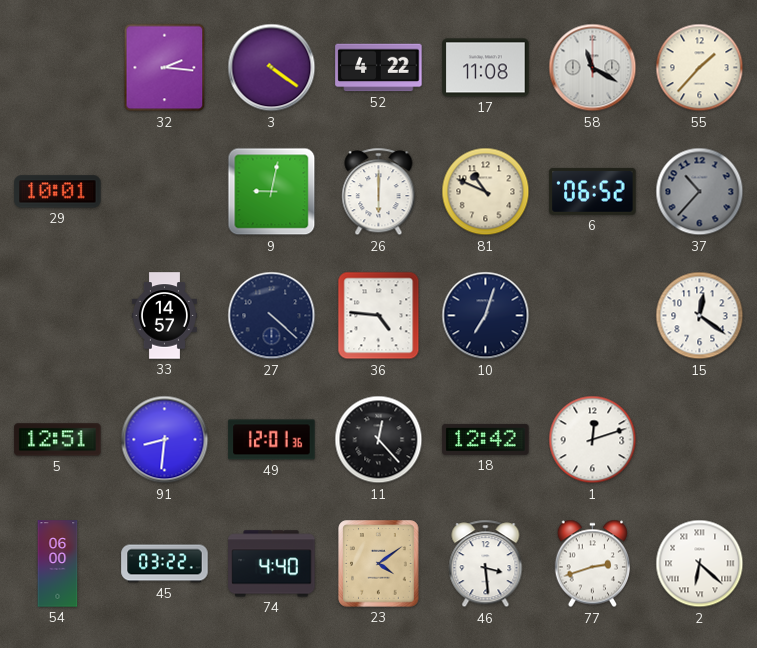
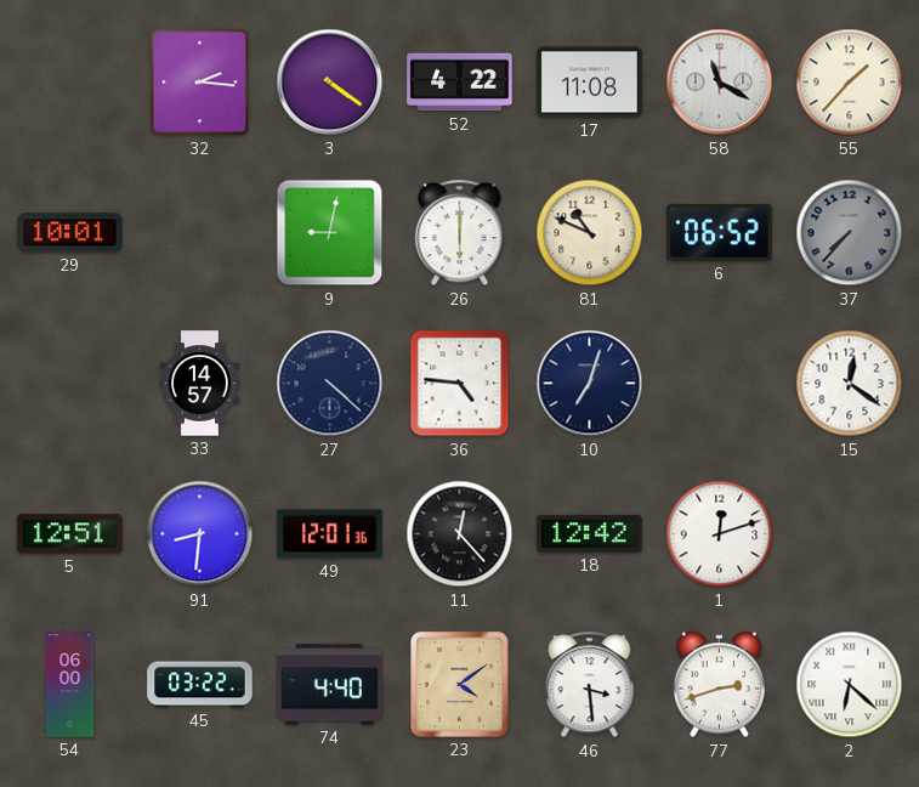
37: 10:37 -> 7:37
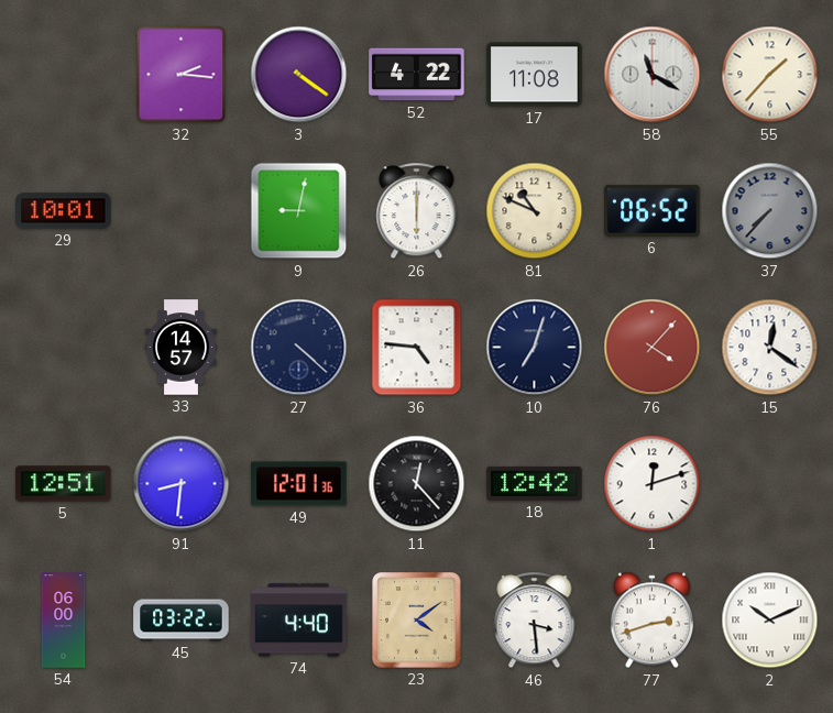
76: none -> 4:07
2: 6:22 -> 10:11
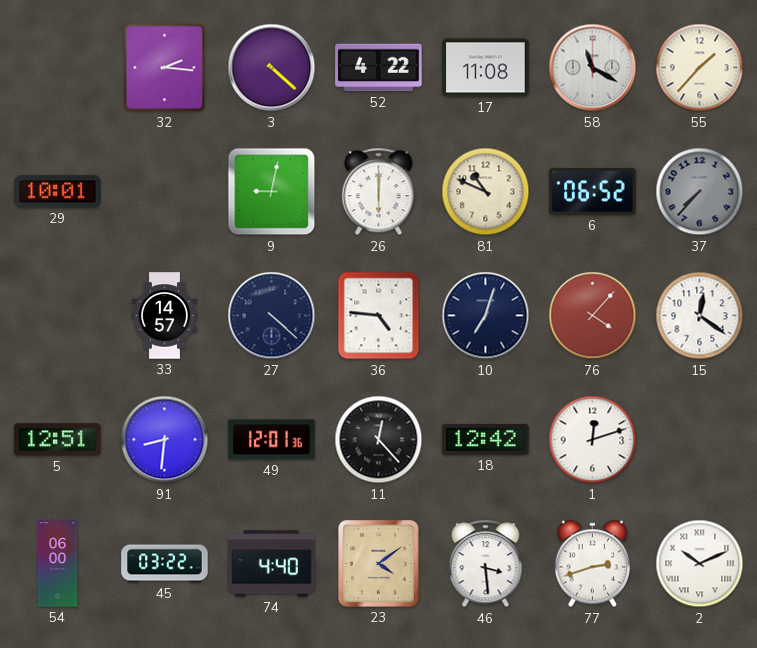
3: 4:21 -> 4:22
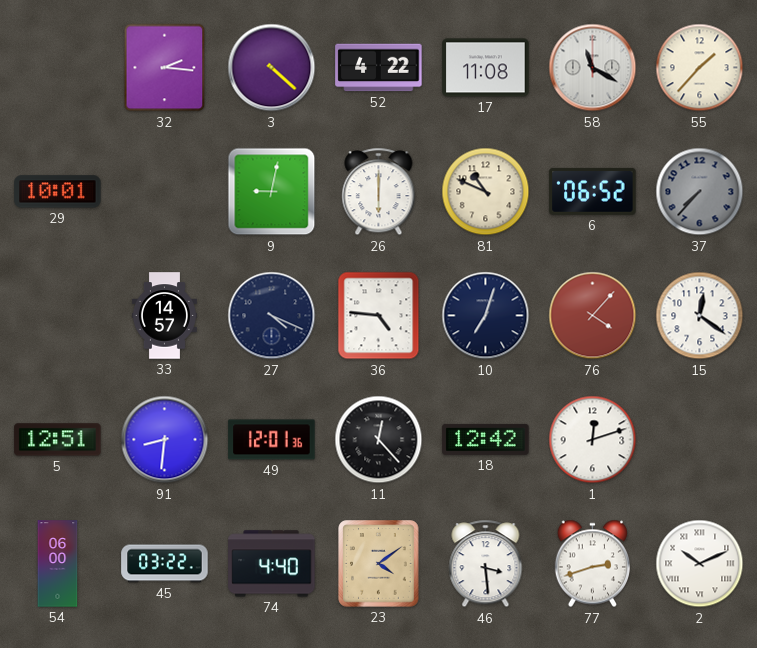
27: 4:22 -> 4:19
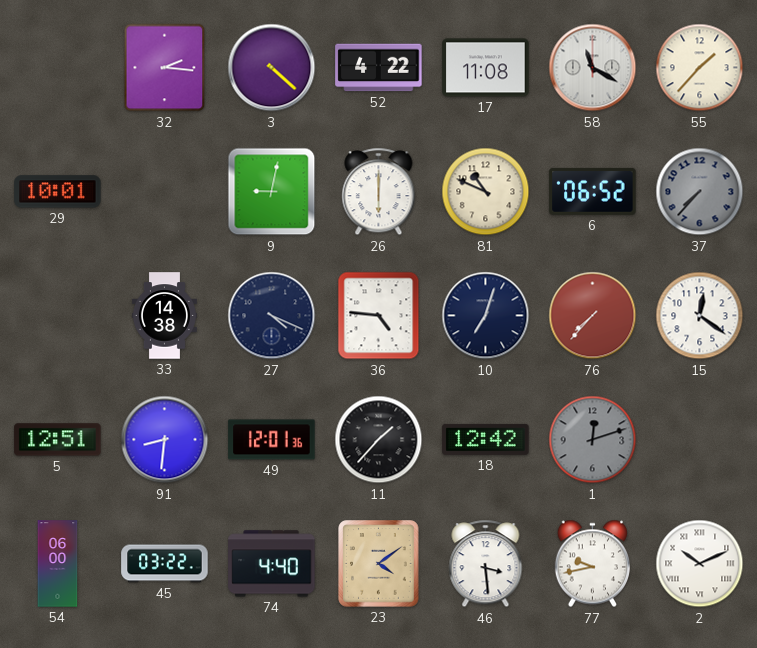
33: 14:57 -> 14:38
76: 4:07 -> 7:37
11: 12:23 -> 1:37
1 dial: white -> grey
77: 2:42 -> 9:43
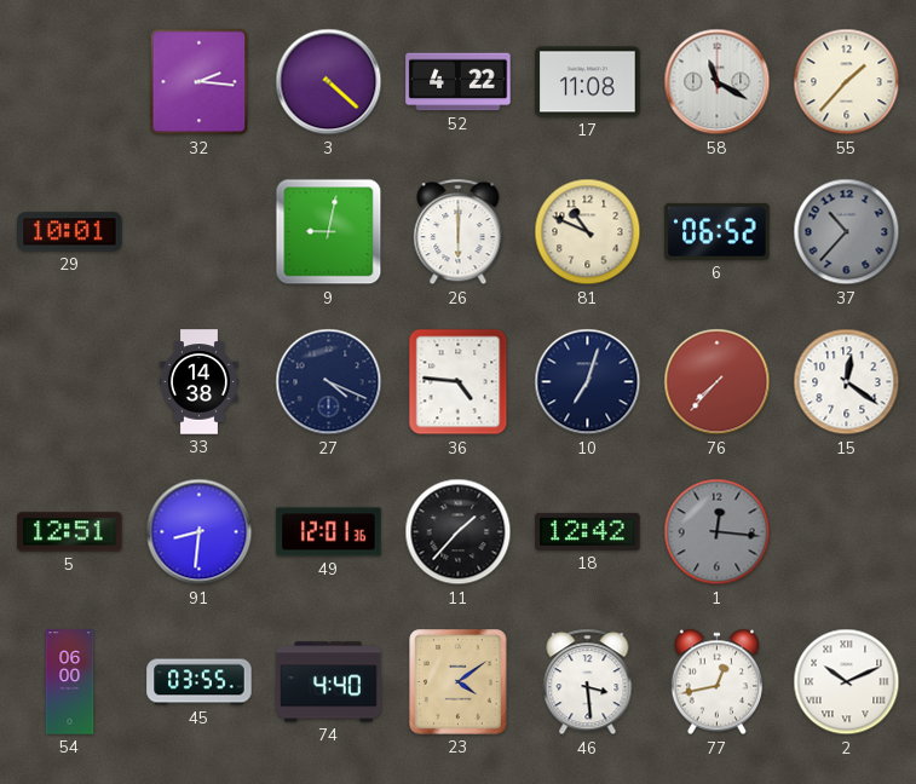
37: 7:37 -> 10:37
1: 12:12 -> 12:16
45: 03:22 -> 03:55
77: 9:43 -> 12:43
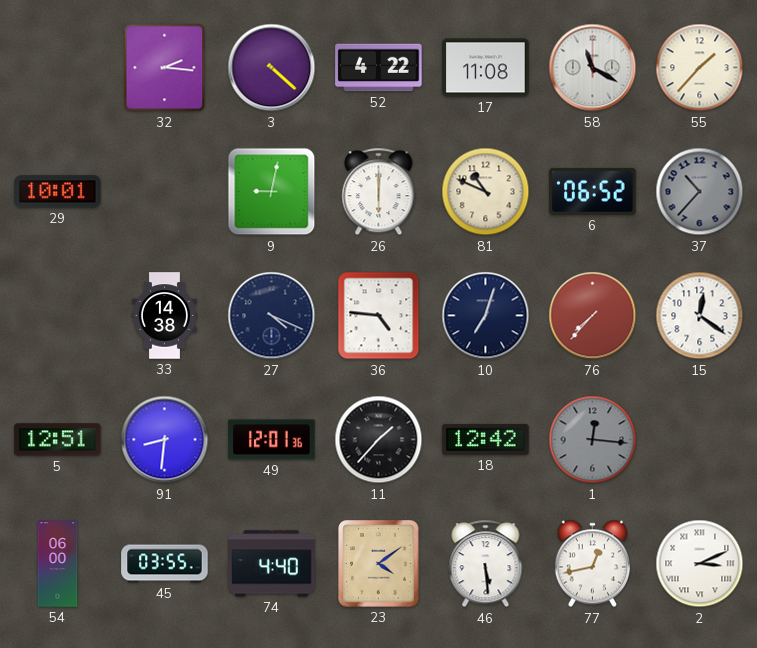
46: 3:29 -> 5:29
2: 10:11 -> 3:11
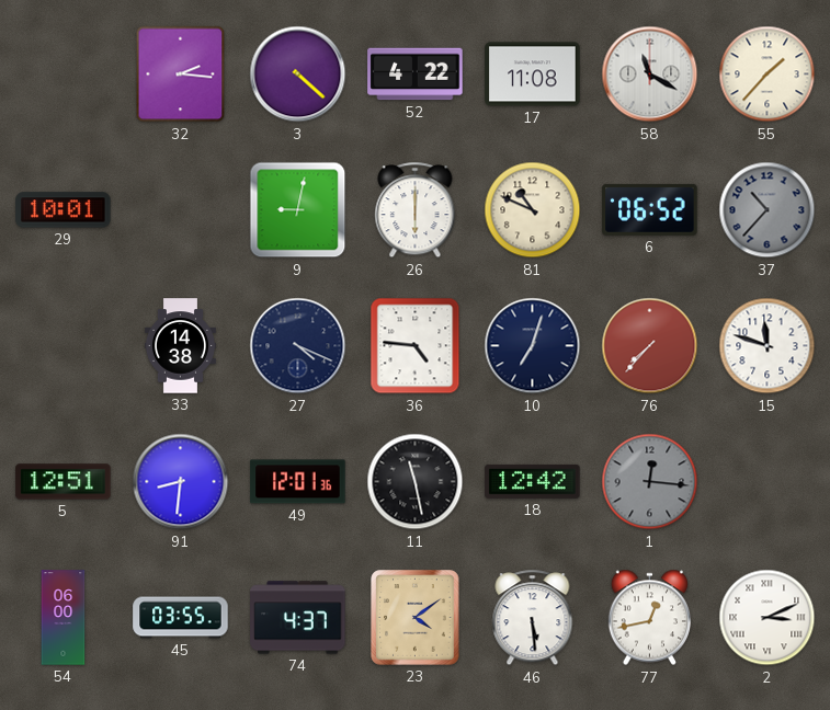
15: 12:21 -> 11:48
11: 1:37 -> 11:28
74: 4:40 -> 4:37
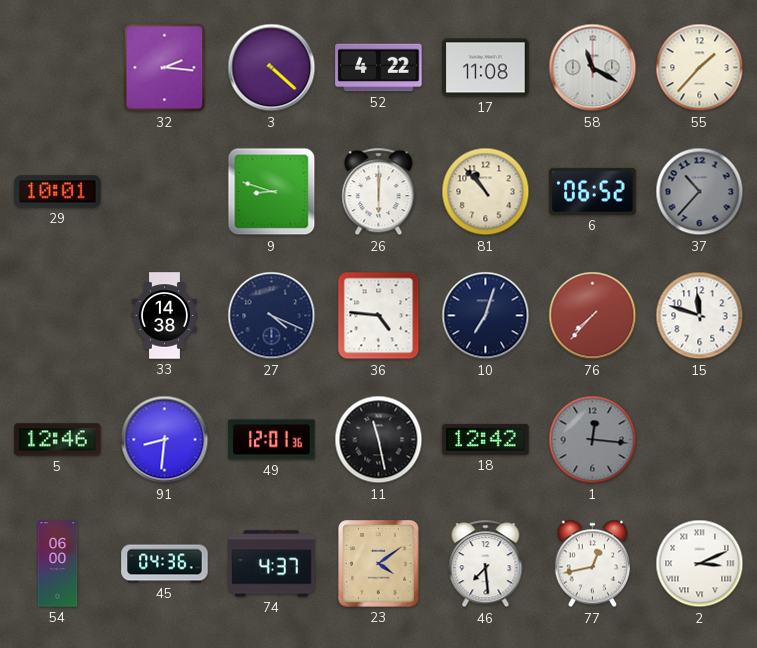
9: 9:02 -> 8:48
81: 10:49 -> 10:53
5: 12:51 -> 12:46
45: 03:55 -> 04:36
46: 5:29 -> 7:29
